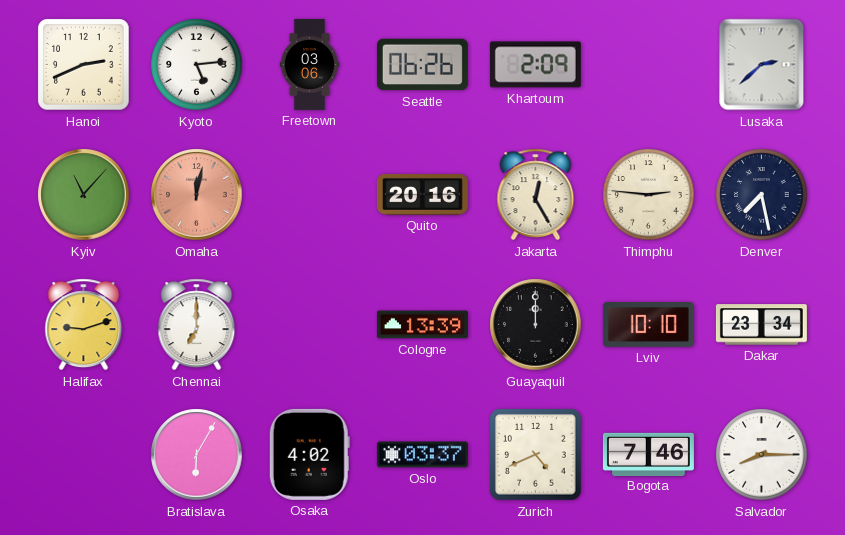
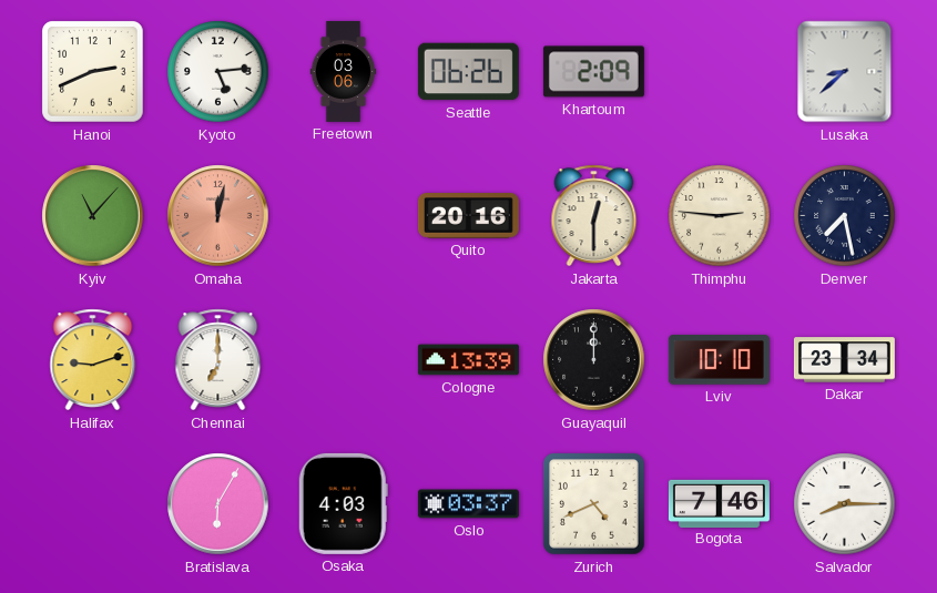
Lusaka: 2:38 -> 8:38
Jakarta: 12:25 -> 12:30
Osaka: 4:02 -> 4:03
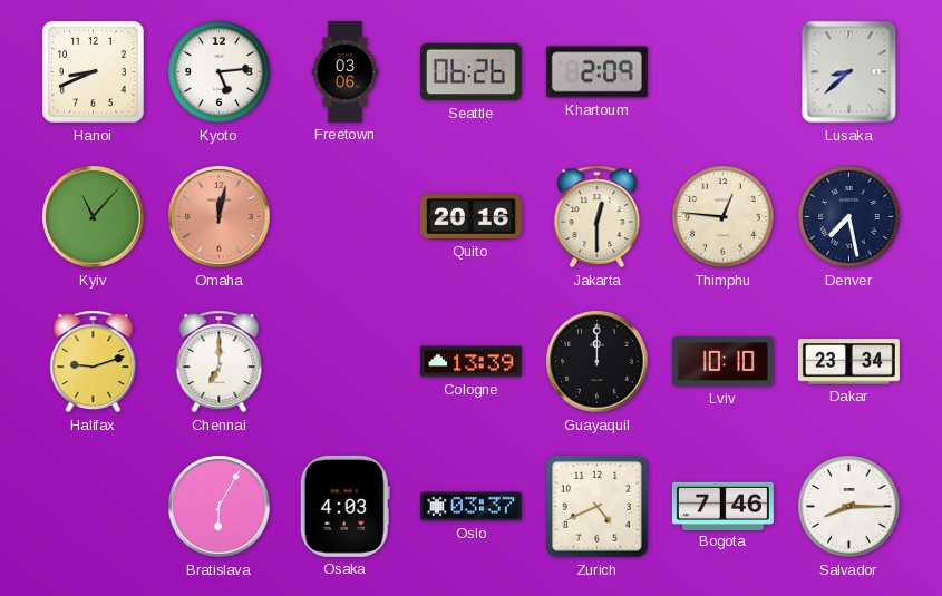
Hanoi: 2:41 -> 8:41
Thimphu: 2:46 -> 12:46
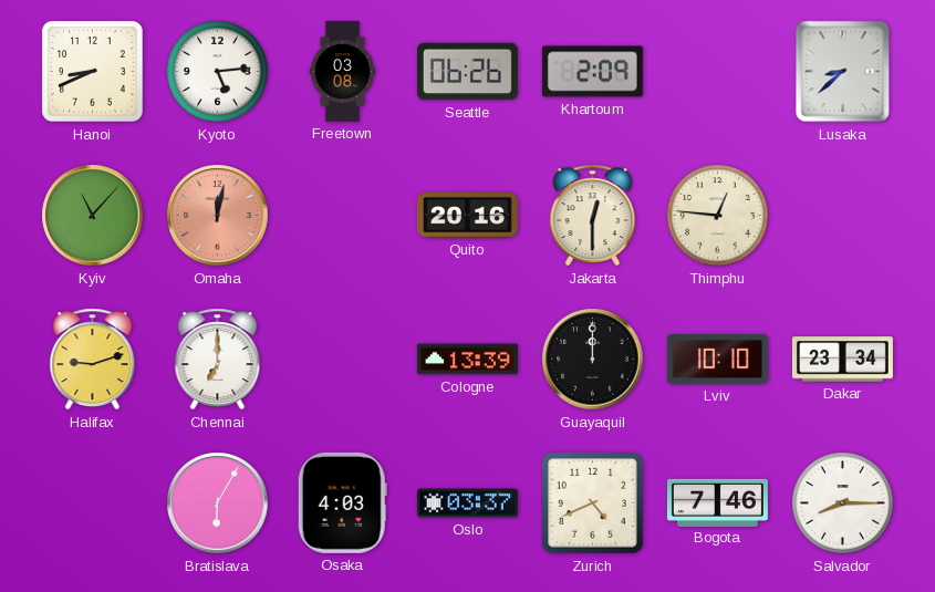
Freetown: 03:06 -> 03:08
Denver: 7:28 -> none
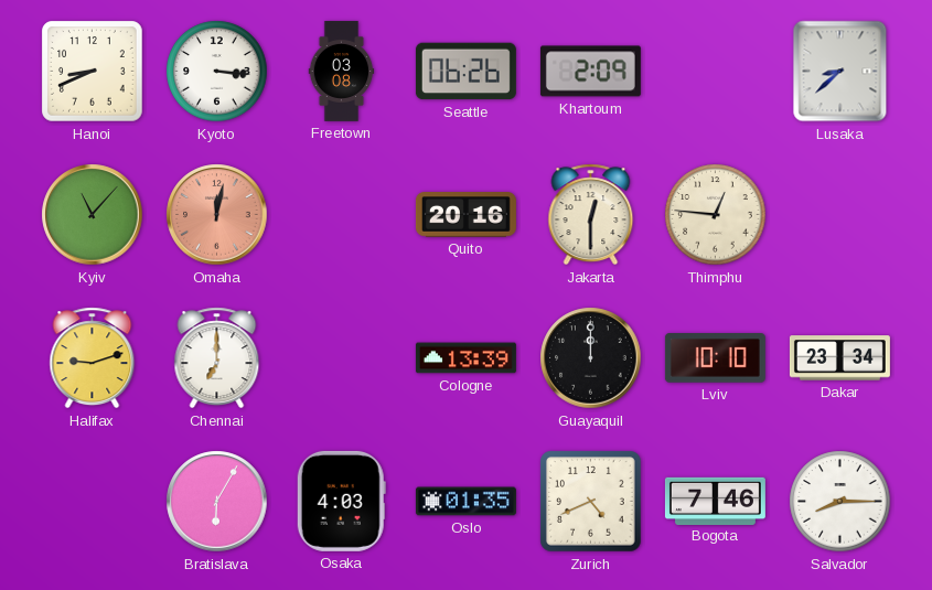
Kyoto: 5:14 -> 3:16
Oslo: 03:37 -> 01:35
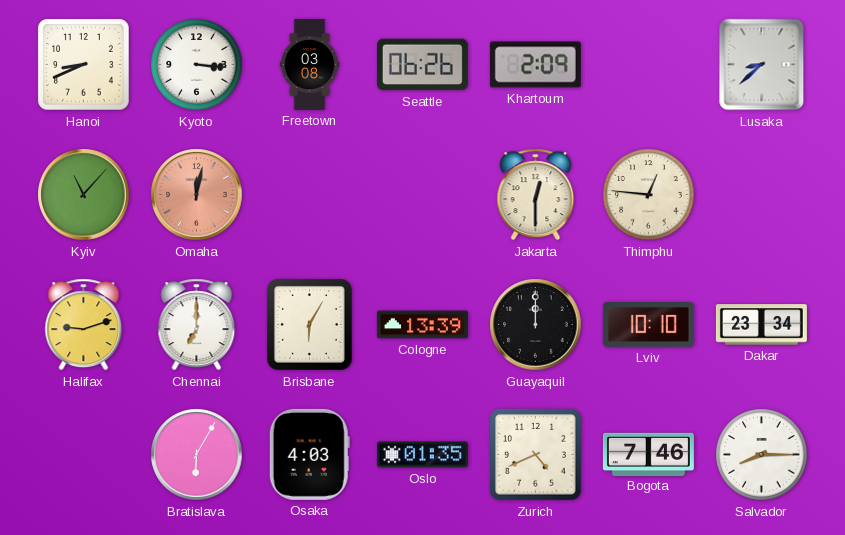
Quito: 20:16 -> none
Brisbane: none -> 6:05
